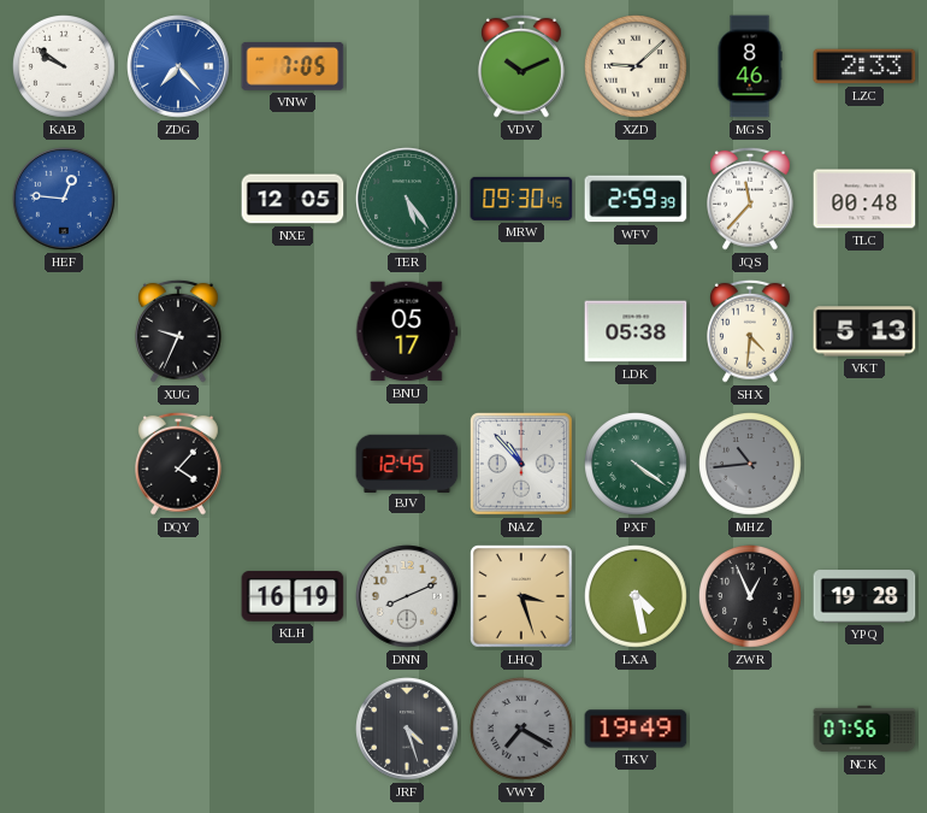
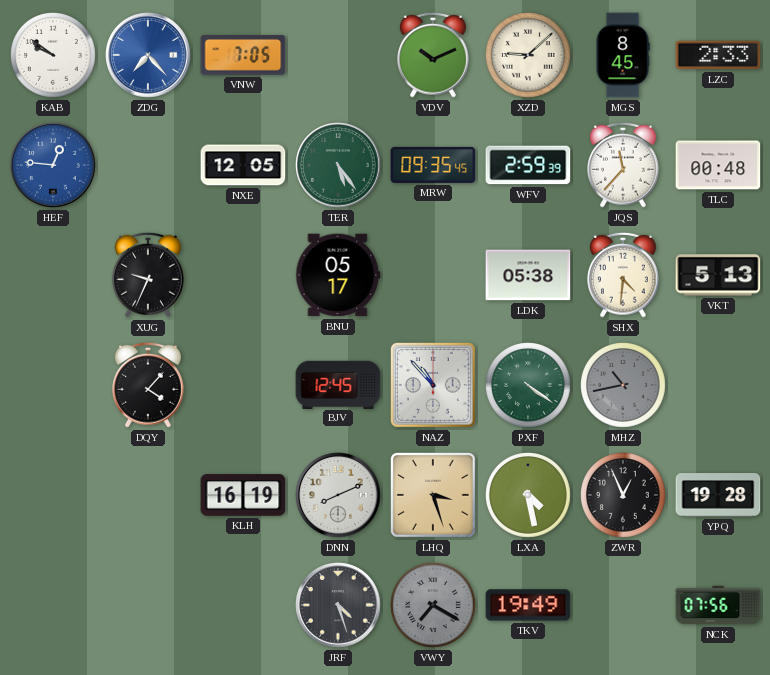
MGS: 8:46 -> 8:45
MRW: 09:30 -> 09:35
MHZ: 10:44 -> 10:43
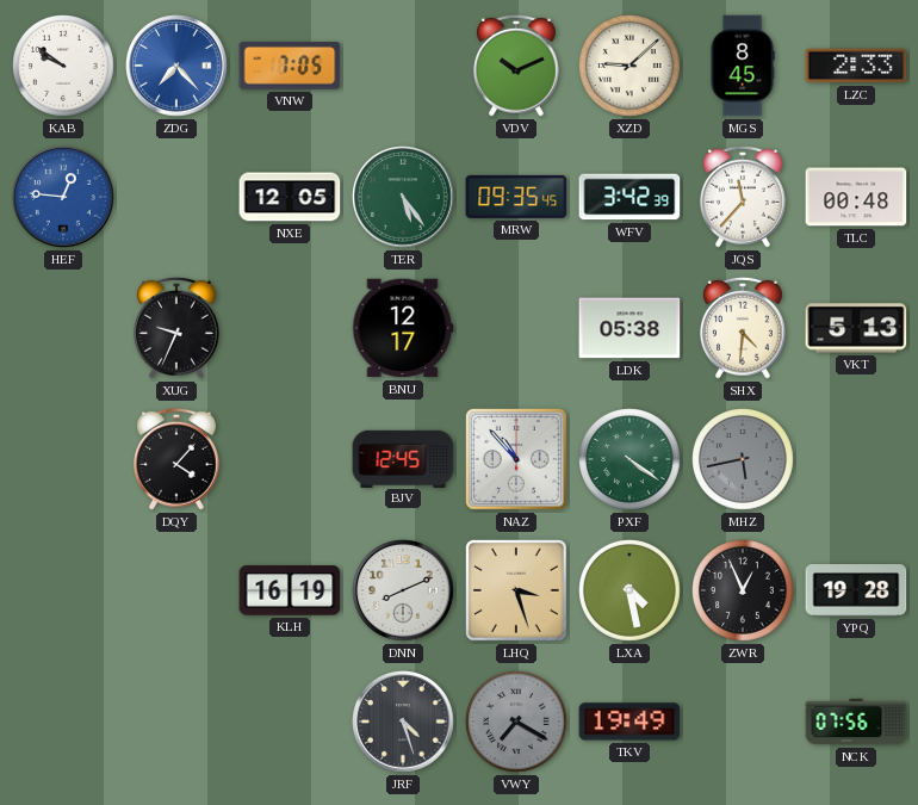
WFV: 2:59 -> 3:42
BNU: 05:17 -> 12:17
MHZ: 10:43 -> 5:43
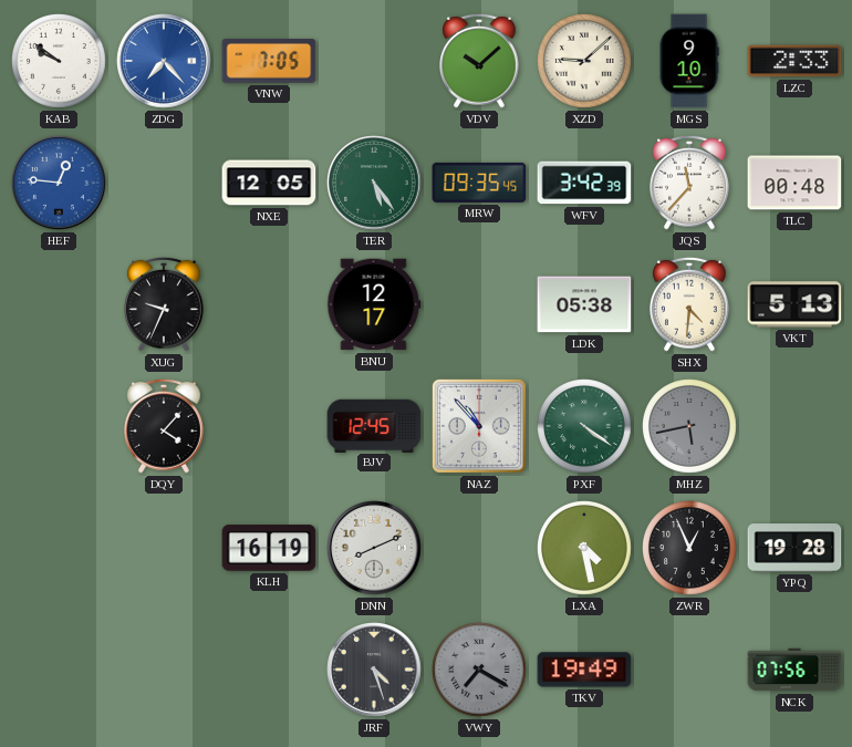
VDV: 10:11 -> 10:08
MGS: 8:45 -> 9:10
LHQ: 3:27 -> none
